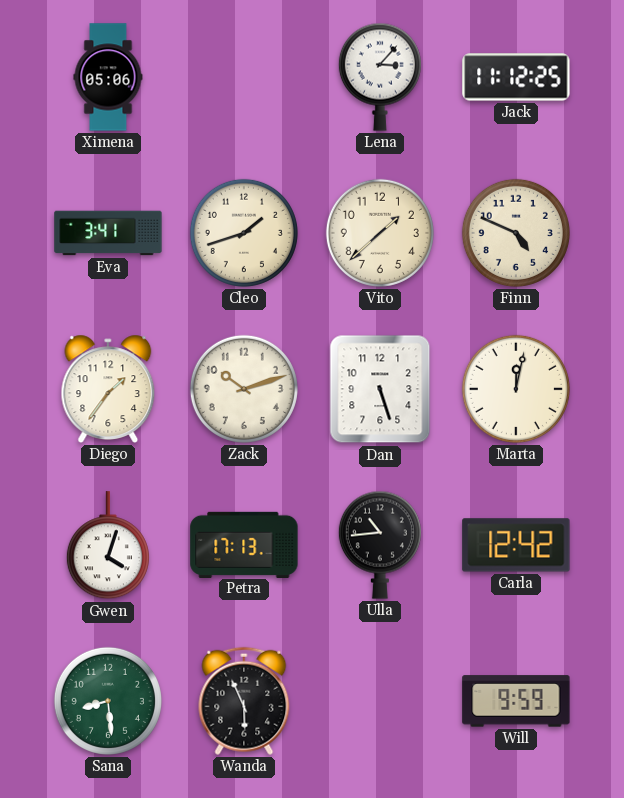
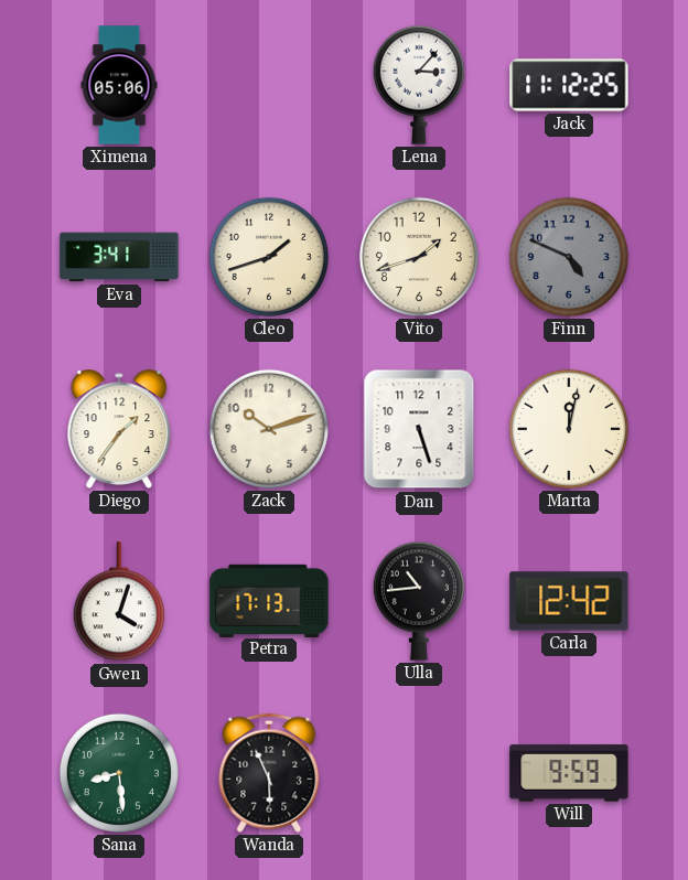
Vito: 1:38 -> 1:42
Finn dial: cream -> grey
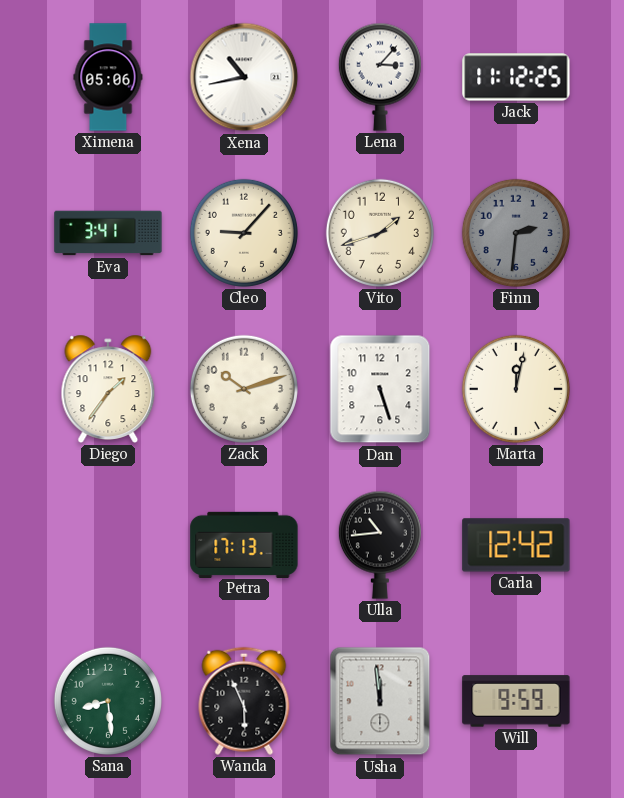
Xena: none -> 10:43
Cleo: 1:42 -> 9:07
Finn: 4:49 -> 2:31
Gwen: 4:03 -> none
Usha: none -> 11:59
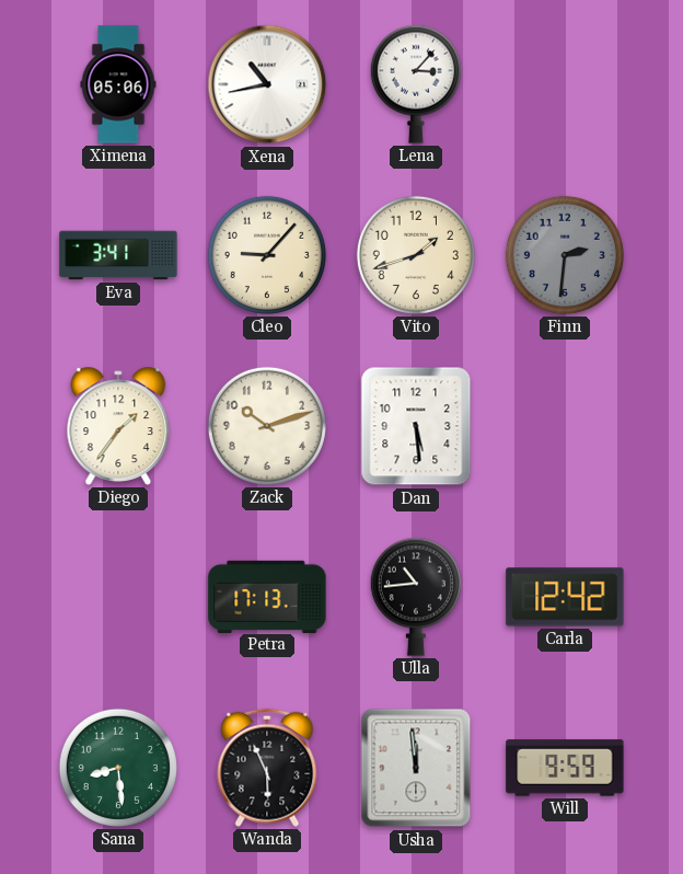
Jack: 11:12 -> none
Dan: 5:27 -> 5:29
Marta: 12:02 -> none
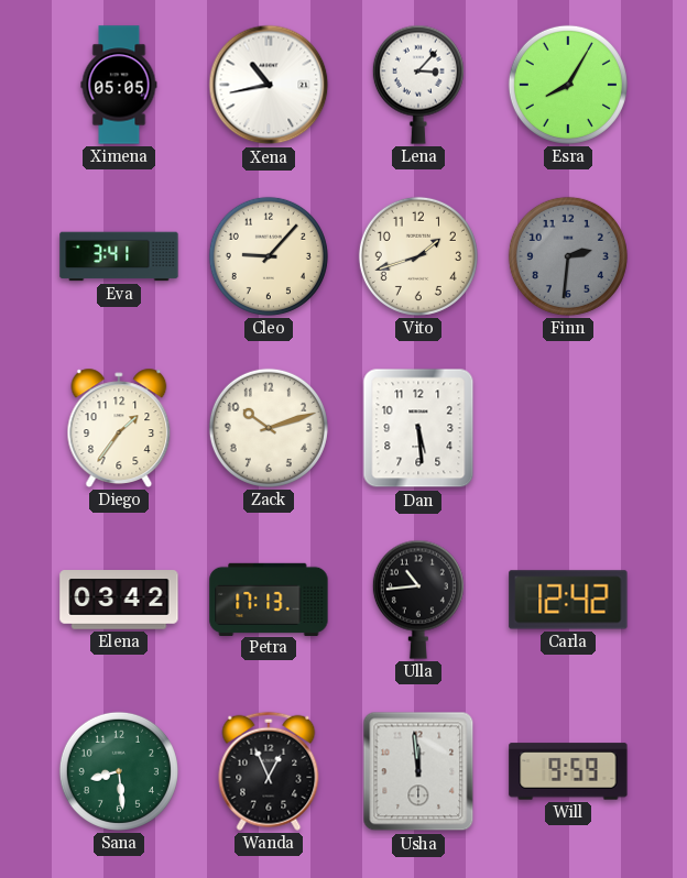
Ximena: 05:06 -> 05:05
Esra: none -> 8:05
Elena: none -> 03:42
Wanda: 5:56 -> 12:56
